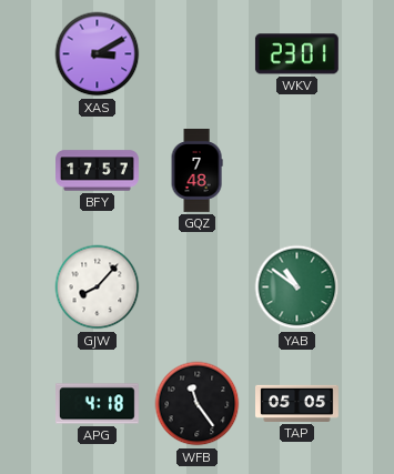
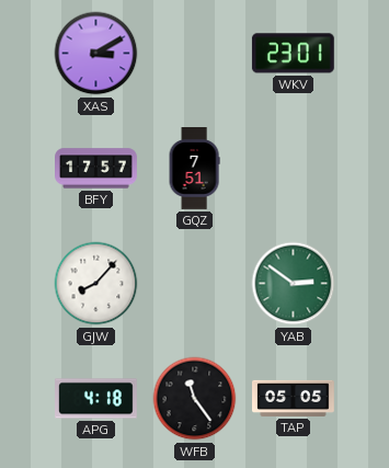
GQZ: 7:48 -> 7:51
YAB: 10:51 -> 2:51
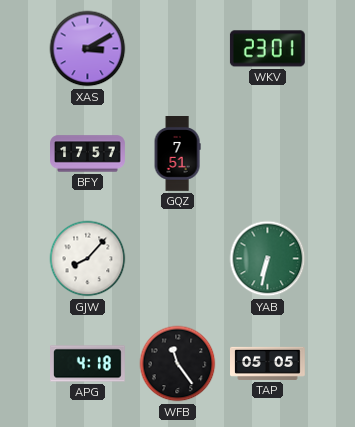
YAB: 2:51 -> 6:32
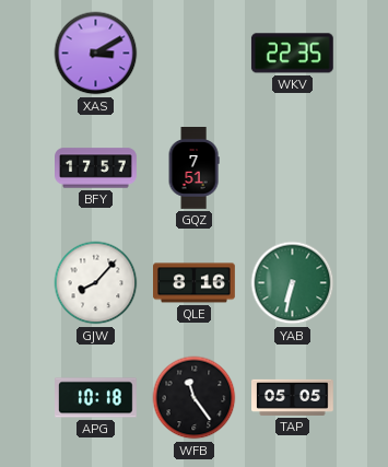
WKV: 23:01 -> 22:35
QLE: none -> 8:16
APG: 4:18 -> 10:18
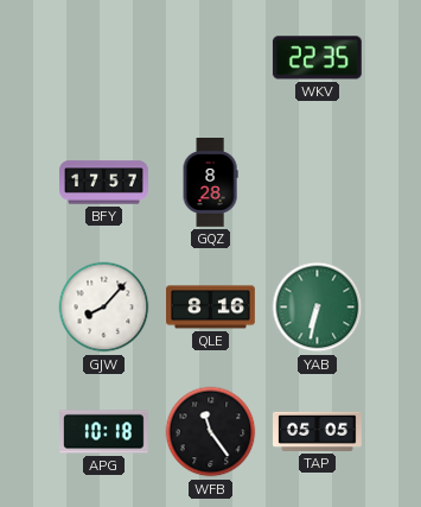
XAS: 3:10 -> none
GQZ: 7:51 -> 8:28
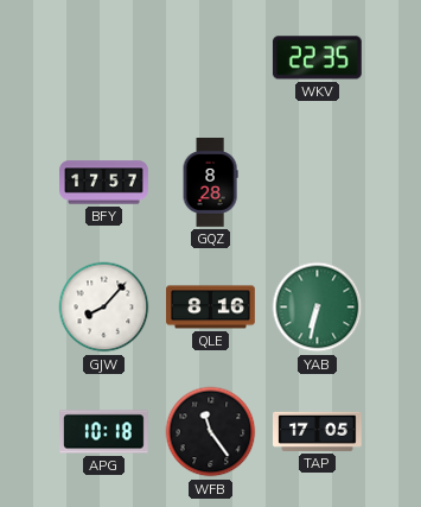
TAP: 05:05 -> 17:05
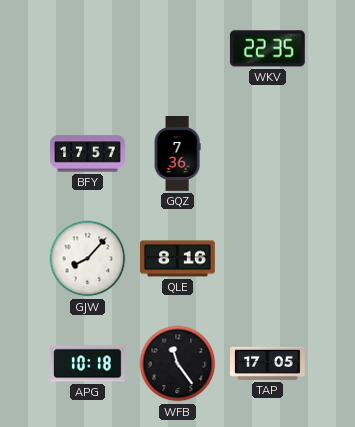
GQZ: 8:28 -> 7:36
YAB: 6:32 -> none
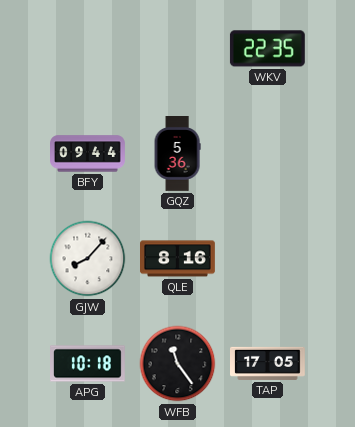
BFY: 17:57 -> 09:44
GQZ: 7:36 -> 5:36
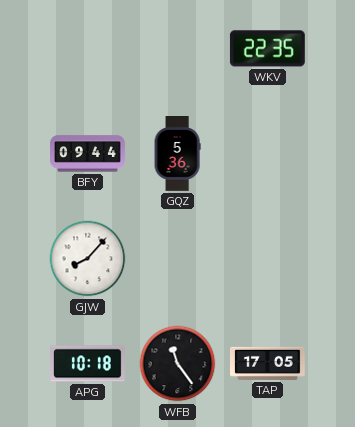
QLE: 8:16 -> none
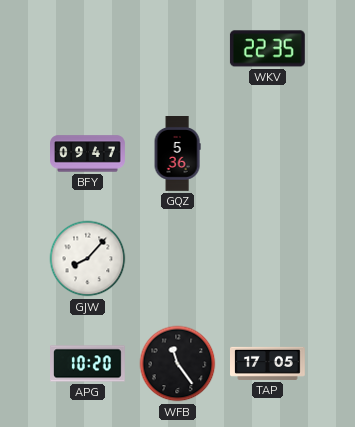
BFY: 09:44 -> 09:47
APG: 10:18 -> 10:20
